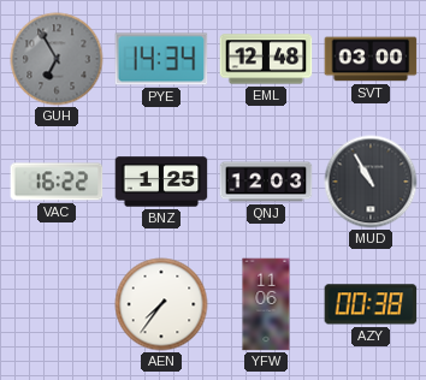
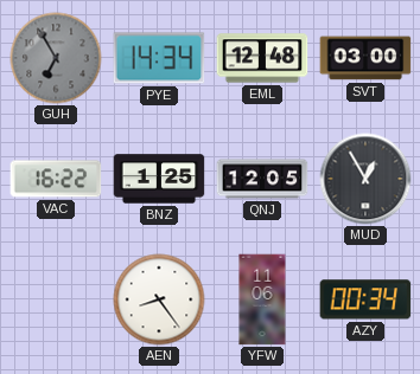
QNJ: 12:03 -> 12:05
MUD: 10:55 -> 12:55
AEN: 7:36 -> 8:24
AZY: 00:38 -> 00:34
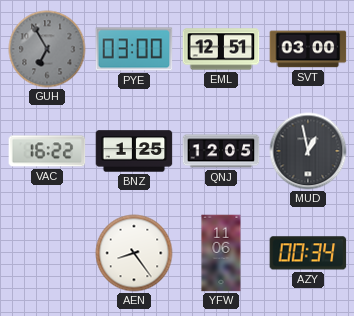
PYE: 14:34 -> 03:00
EML: 12:48 -> 12:51
MUD: 12:55 -> 12:58
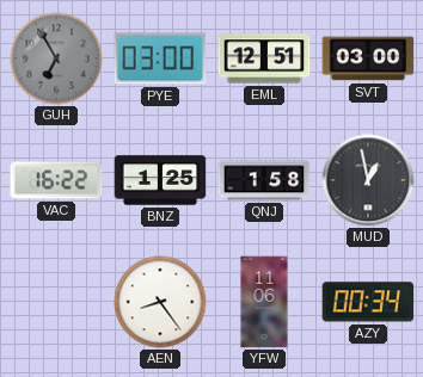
QNJ: 12:05 -> 1:58
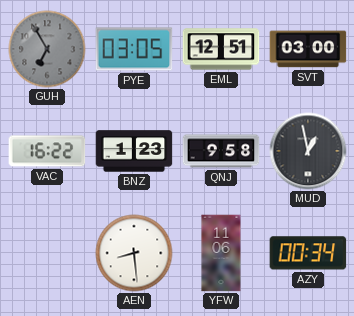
PYE: 03:00 -> 03:05
BNZ: 1:25 -> 1:23
QNJ: 1:58 -> 9:58
AEN: 8:24 -> 8:29
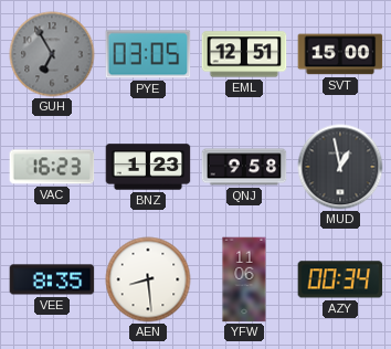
SVT: 03:00 -> 15:00
VAC: 16:22 -> 16:23
VEE: none -> 8:35
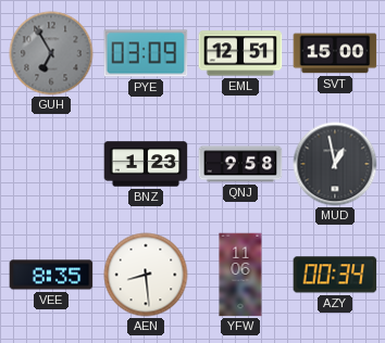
PYE: 03:05 -> 03:09
VAC: 16:23 -> none
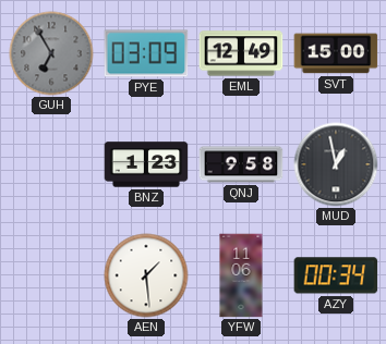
EML: 12:51 -> 12:49
VEE: 8:35 -> none
AEN: 8:29 -> 1:29
